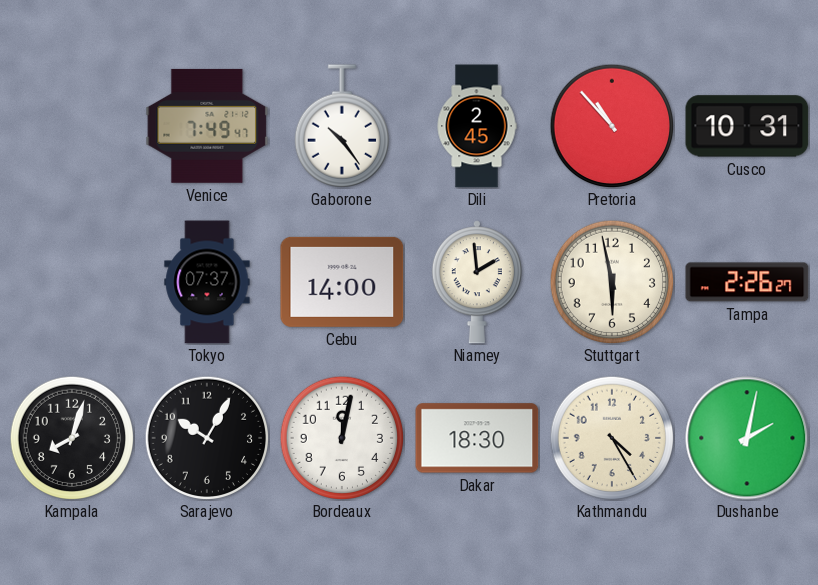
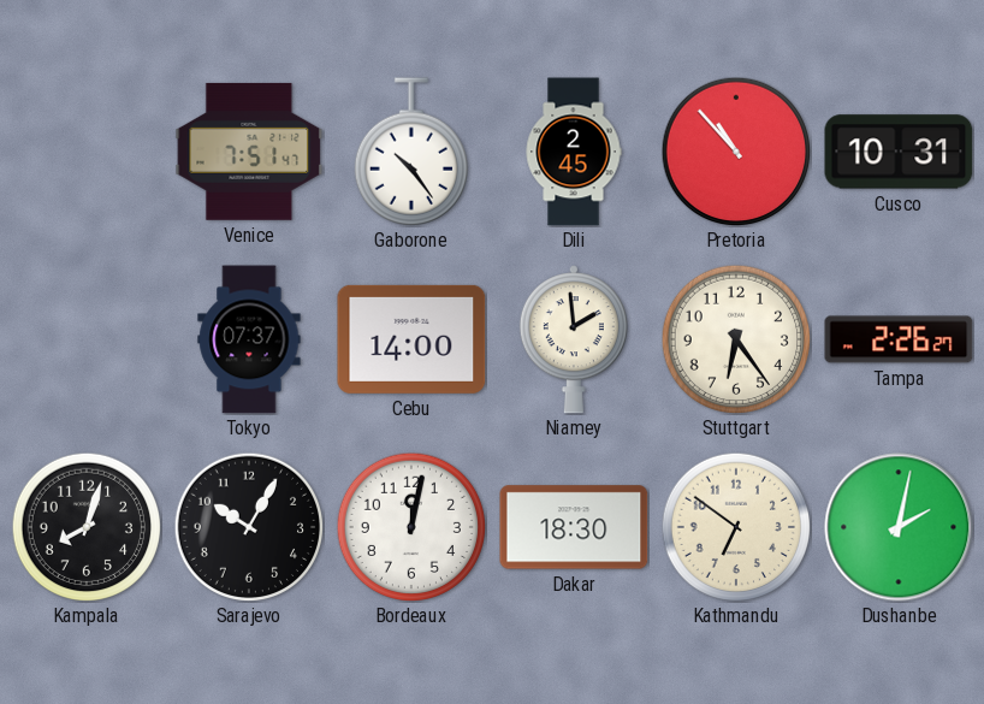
Venice: 7:49 -> 7:51
Stuttgart: 5:58 -> 6:24
Kathmandu: 4:25 -> 6:51
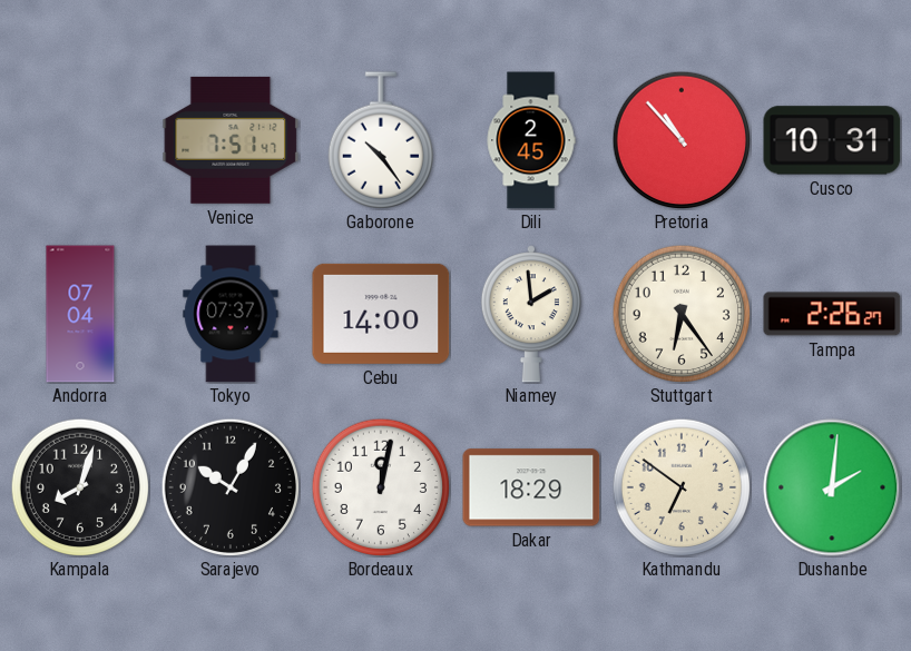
Andorra: none -> 07:04
Dakar: 18:30 -> 18:29
Dushanbe: 2:02 -> 2:01
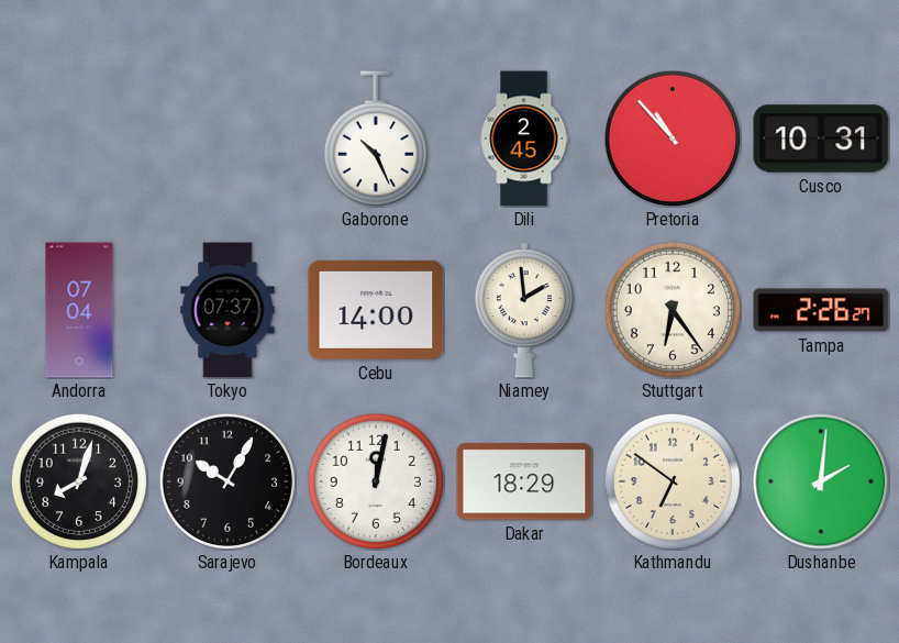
Venice: 7:51 -> none
Gaborone: 10:24 -> 10:26
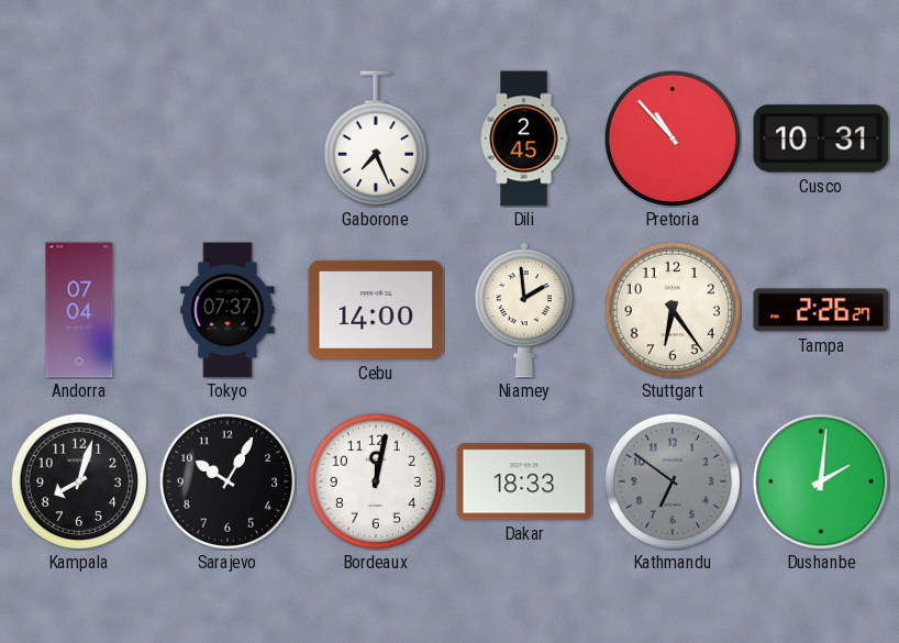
Gaborone: 10:26 -> 7:26
Dakar: 18:29 -> 18:33
Kathmandu dial: cream -> grey
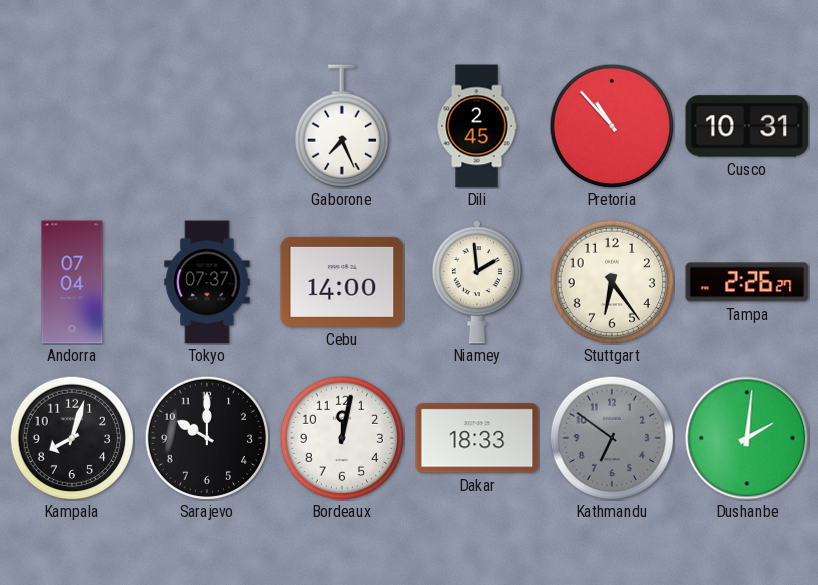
Sarajevo: 10:05 -> 10:00
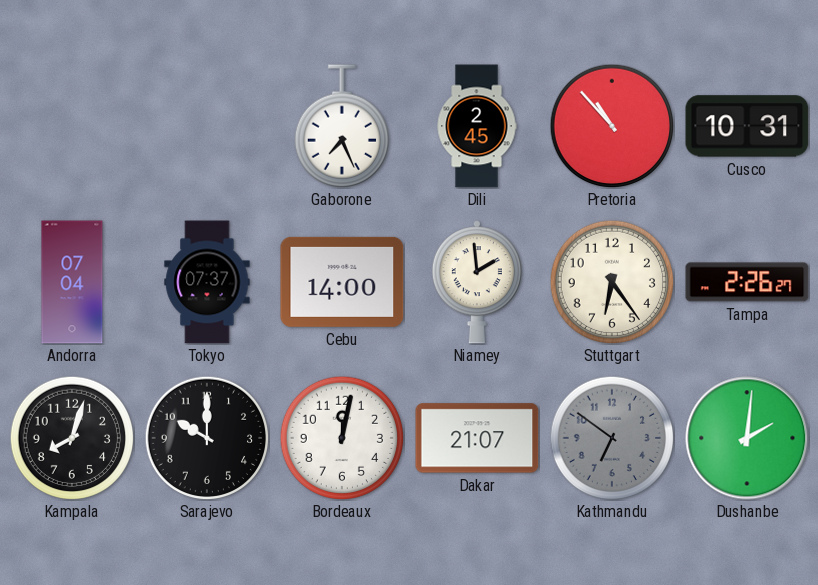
Dakar: 18:33 -> 21:07
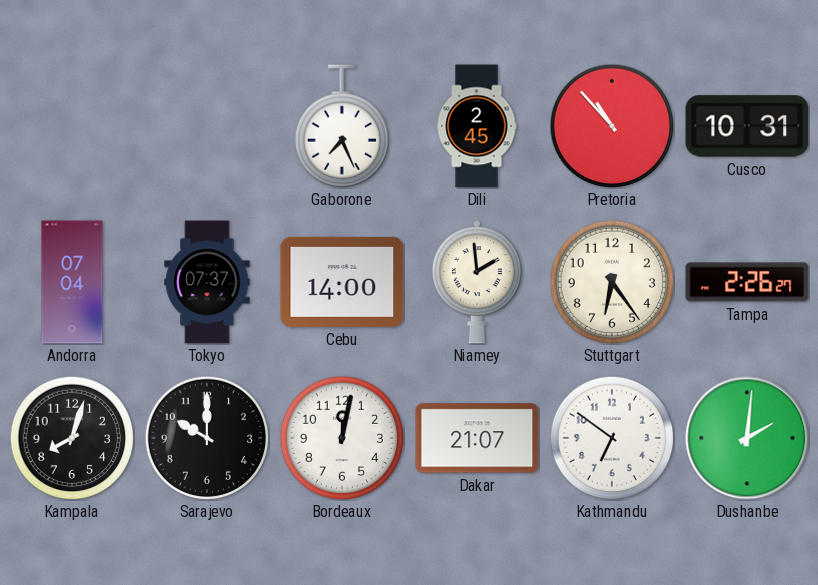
Kathmandu dial: grey -> white
